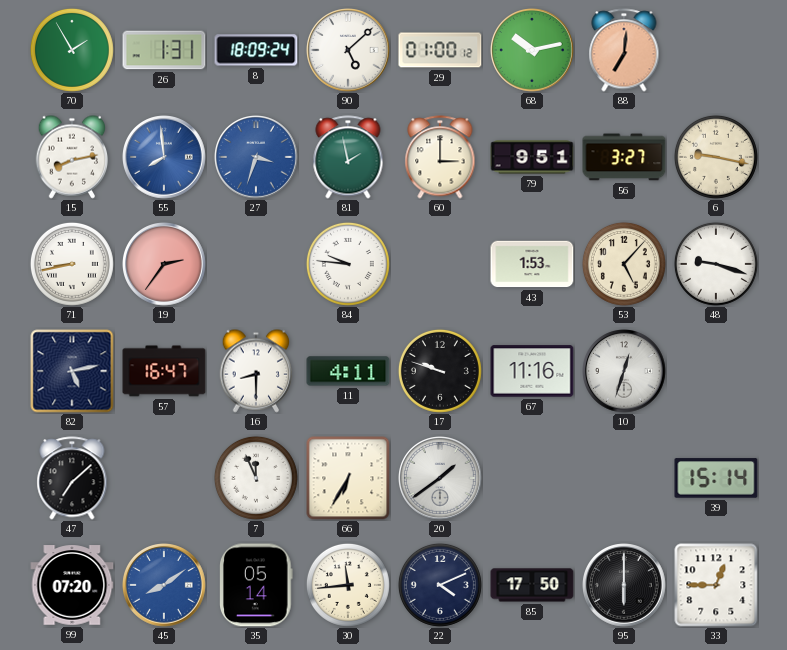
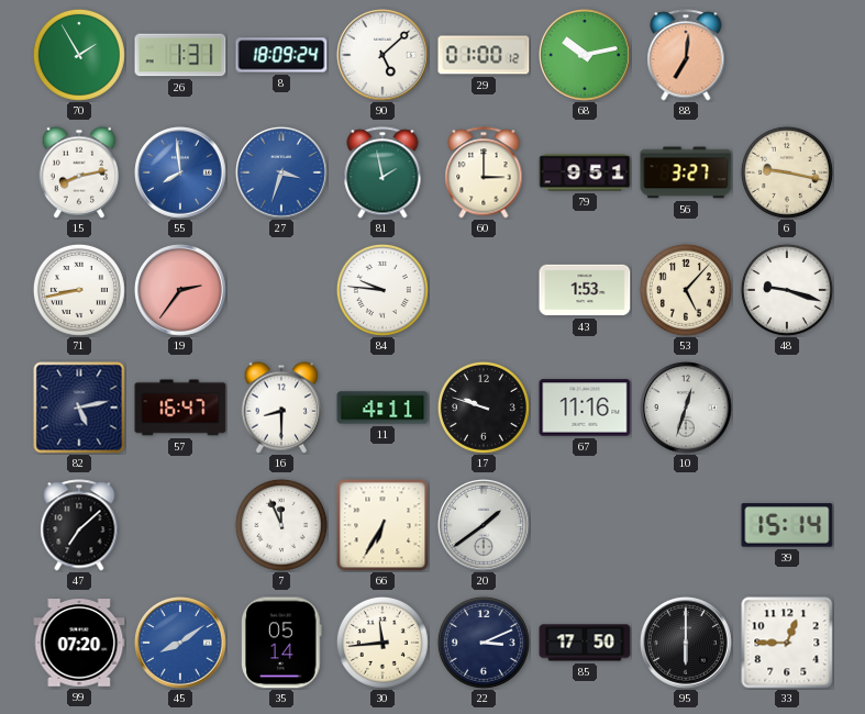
22: 4:11 -> 3:11
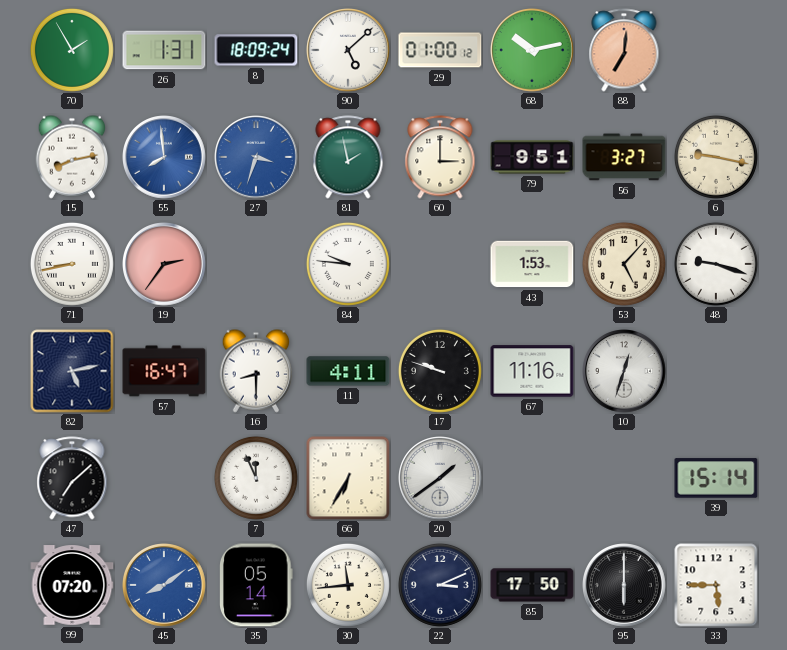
33: 12:45 -> 5:45
